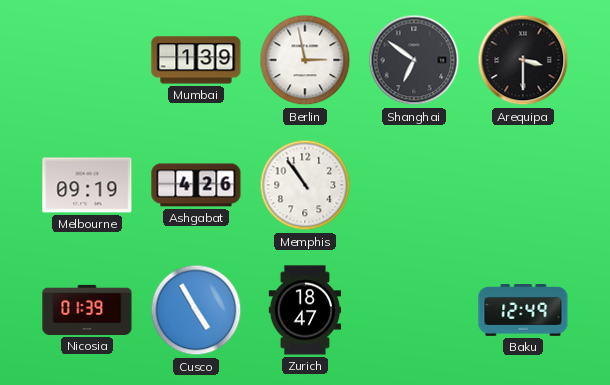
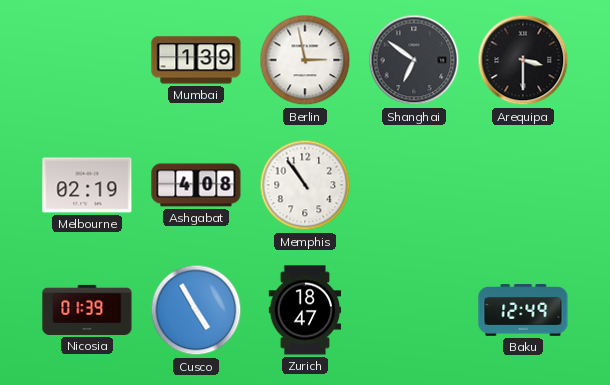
Melbourne: 09:19 -> 02:19
Ashgabat: 4:26 -> 4:08
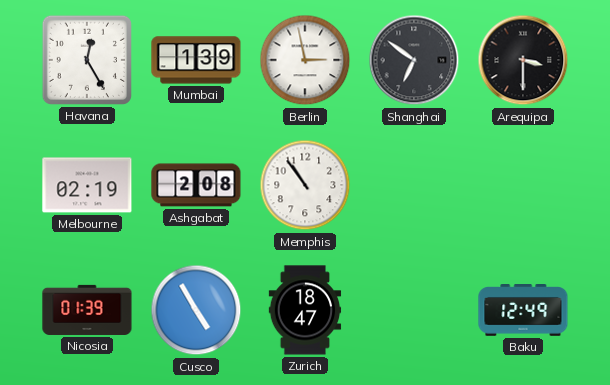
Havana: none -> 12:25
Ashgabat: 4:08 -> 2:08
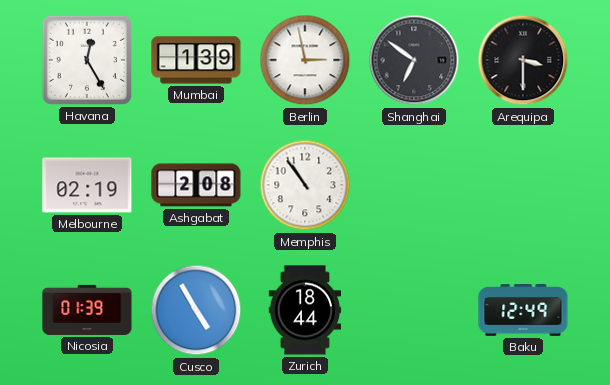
Zurich: 18:47 -> 18:44
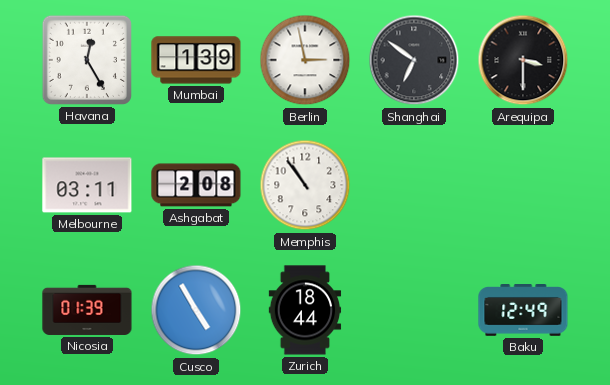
Melbourne: 02:19 -> 03:11
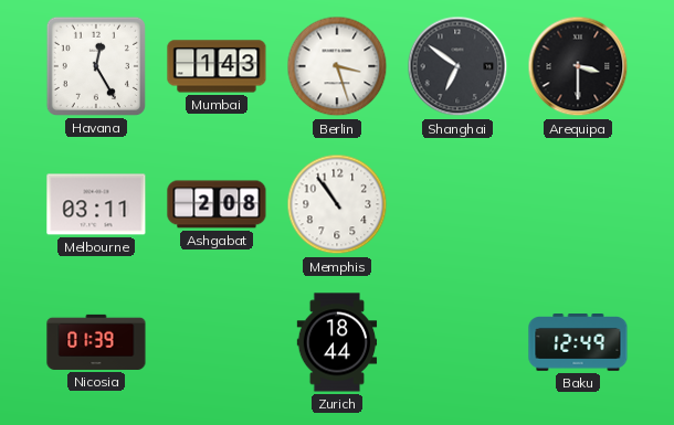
Mumbai: 1:39 -> 1:43
Berlin: 2:58 -> 3:27
Cusco: 4:55 -> none
